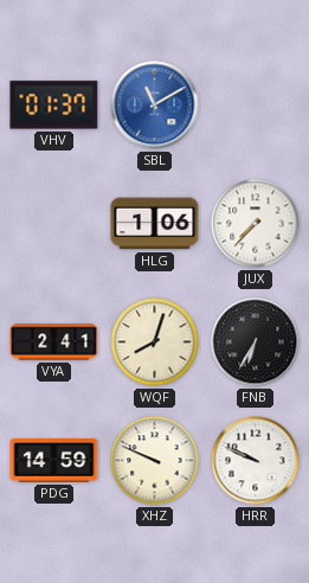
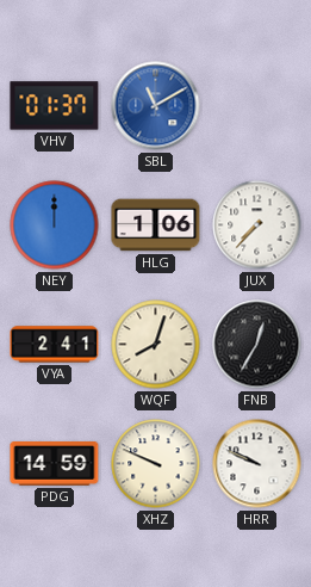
NEY: none -> 12:00
FNB: 6:35 -> 12:35
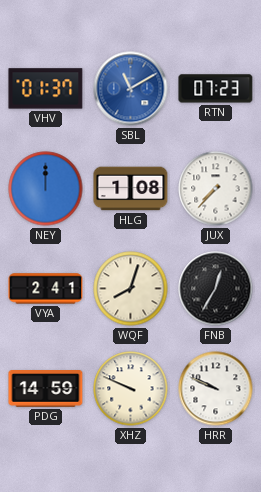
RTN: none -> 07:23
HLG: 1:06 -> 1:08
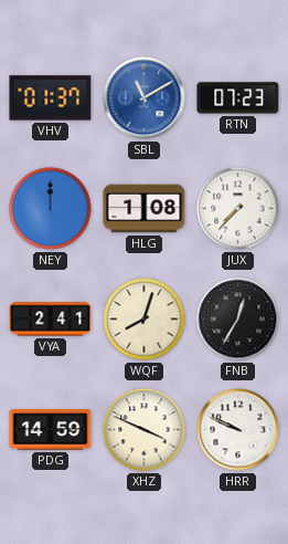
XHZ: 9:49 -> 3:49
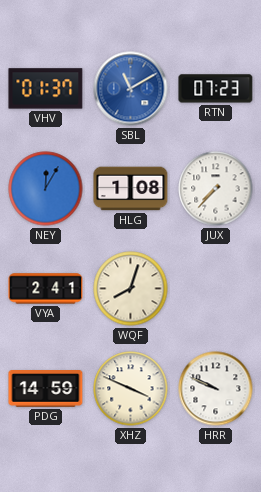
NEY: 12:00 -> 12:05
FNB: 12:35 -> none
